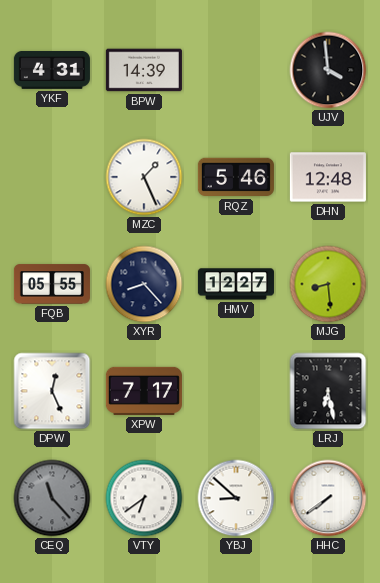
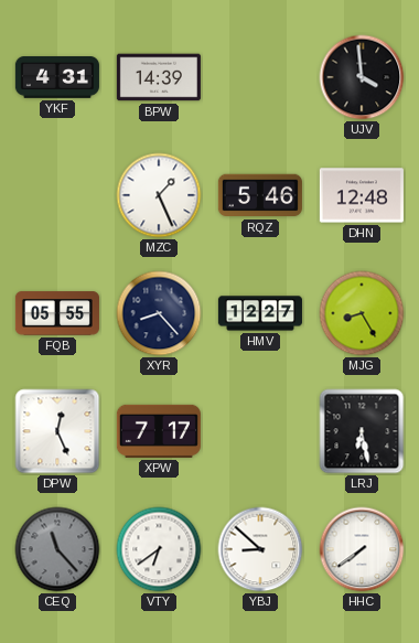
MJG: 8:29 -> 8:25
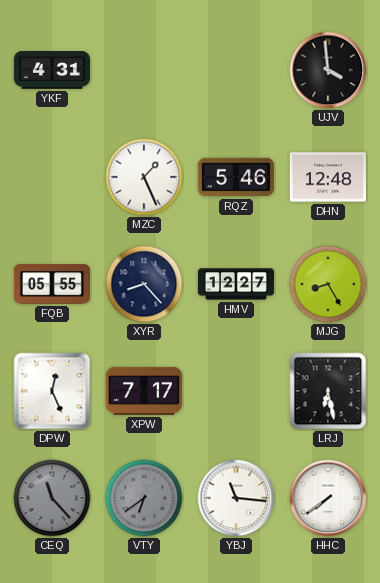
BPW: 14:39 -> none
VTY dial: white -> grey
YBJ: 8:52 -> 11:16
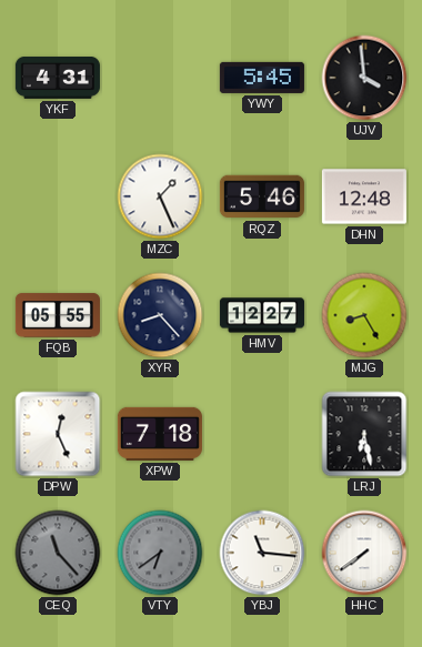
YWY: none -> 5:45
XPW: 7:17 -> 7:18
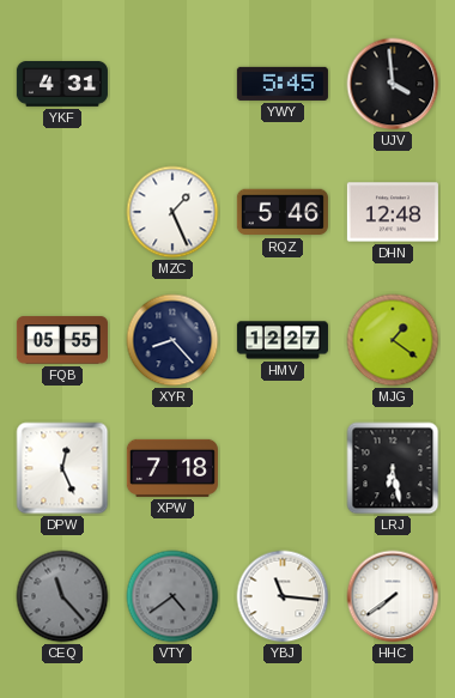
MJG: 8:25 -> 1:21
VTY: 6:39 -> 4:39
